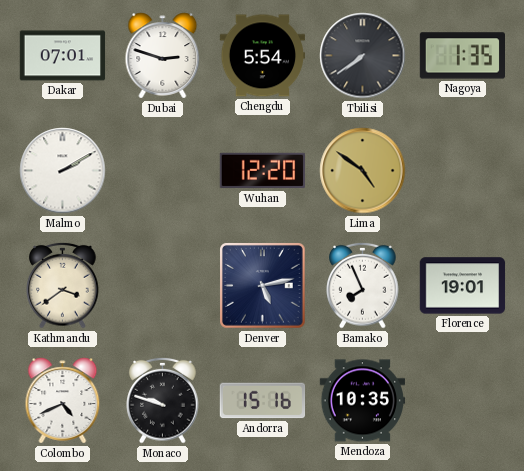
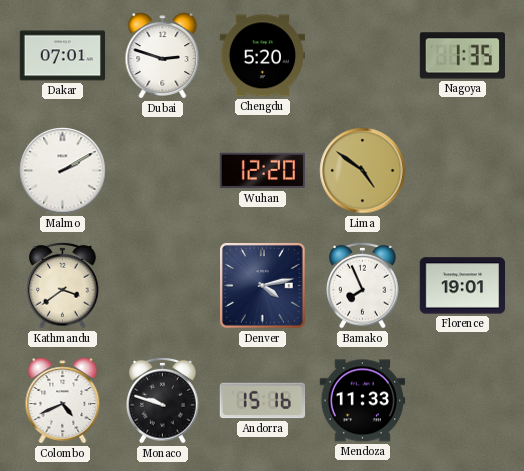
Chengdu: 5:54 -> 5:20
Tbilisi: 7:39 -> none
Denver: 5:13 -> 4:13
Mendoza: 10:35 -> 11:33
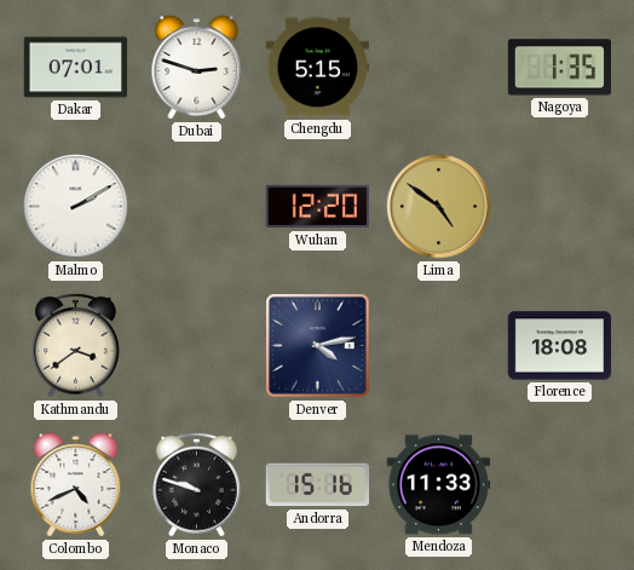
Chengdu: 5:20 -> 5:15
Bamako: 7:56 -> none
Florence: 19:01 -> 18:08
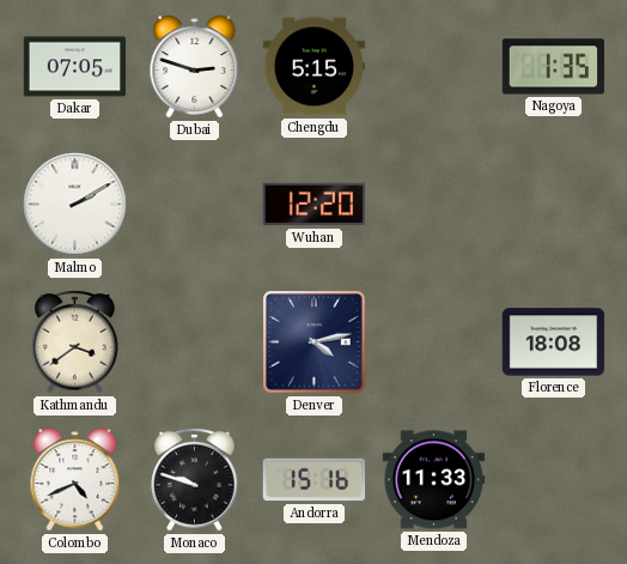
Dakar: 07:01 -> 07:05
Lima: 4:51 -> none
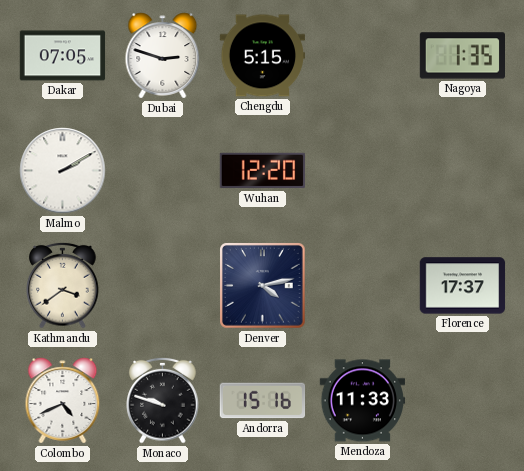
Florence: 18:08 -> 17:37
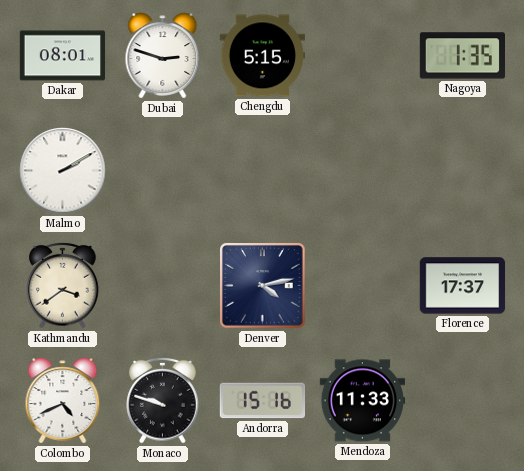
Dakar: 07:05 -> 08:01
Wuhan: 12:20 -> none
